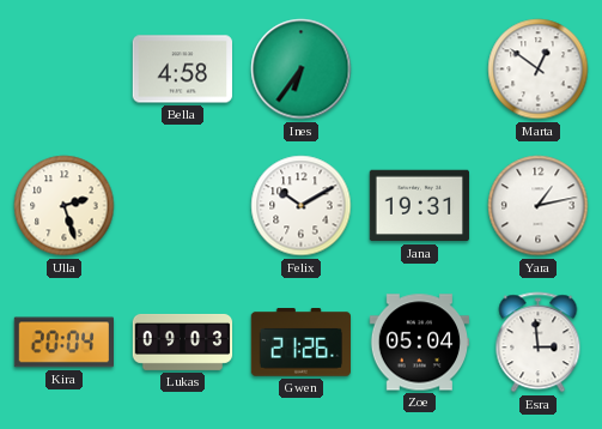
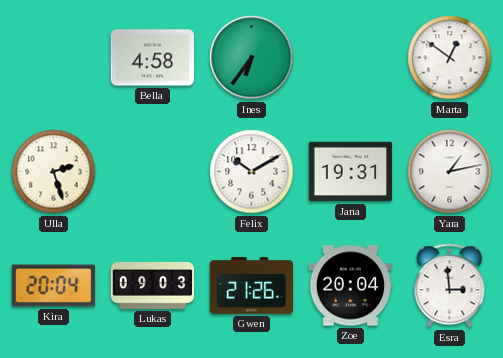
Zoe: 05:04 -> 20:04
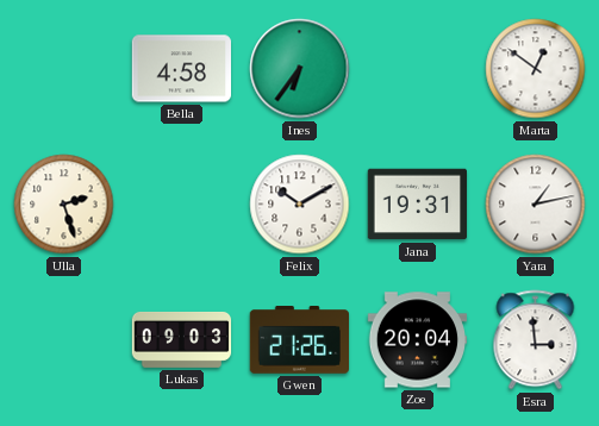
Kira: 20:04 -> none
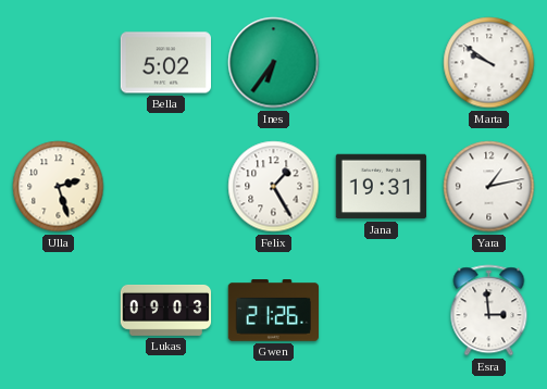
Bella: 4:58 -> 5:02
Marta: 12:51 -> 9:51
Felix: 10:10 -> 1:25
Zoe: 20:04 -> none
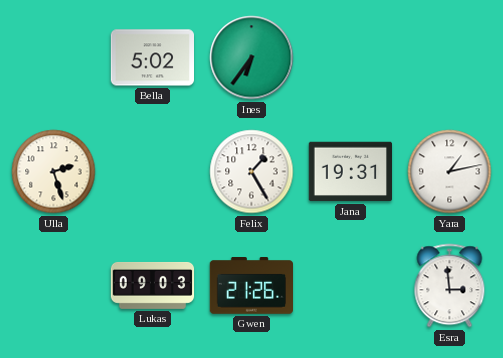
Marta: 9:51 -> none
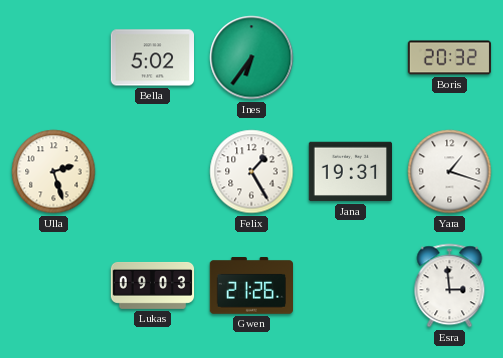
Boris: none -> 20:32
Yara: 1:13 -> 1:18
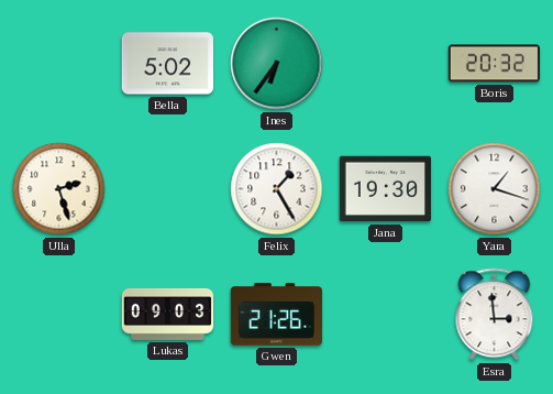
Jana: 19:31 -> 19:30
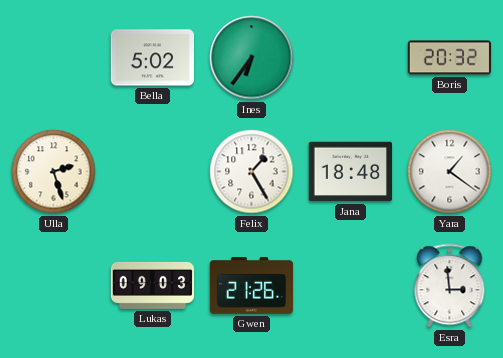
Jana: 19:30 -> 18:48
Yara: 1:18 -> 1:21
